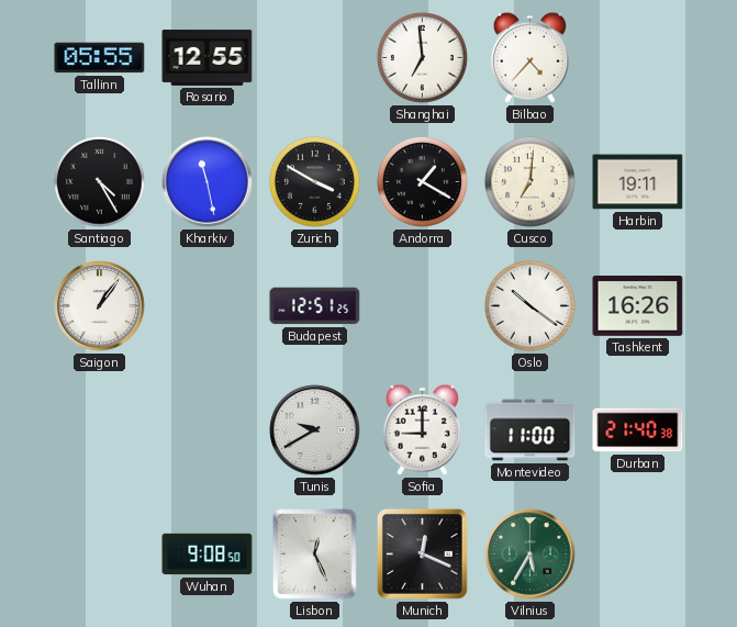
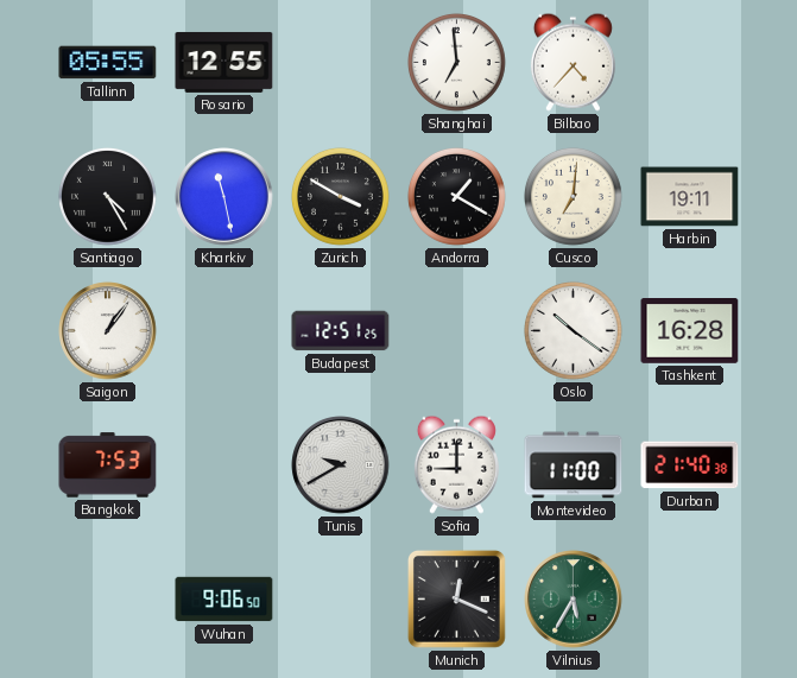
Tashkent: 16:26 -> 16:28
Bangkok: none -> 7:53
Wuhan: 9:08 -> 9:06
Lisbon: 12:26 -> none
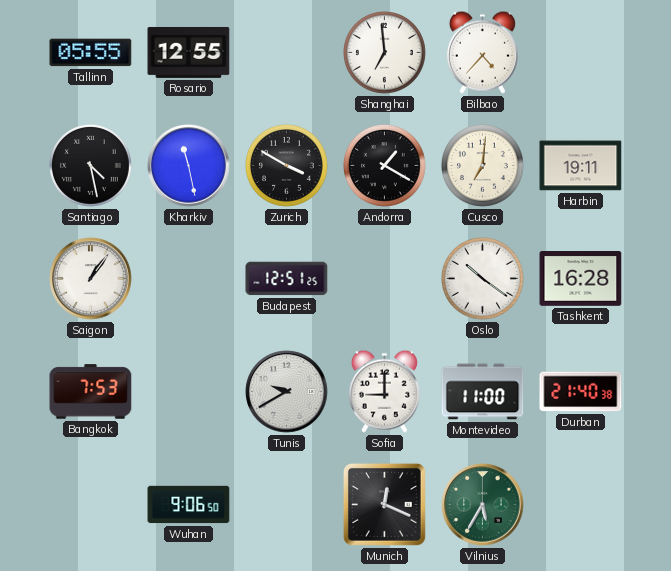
Santiago: 4:25 -> 4:28
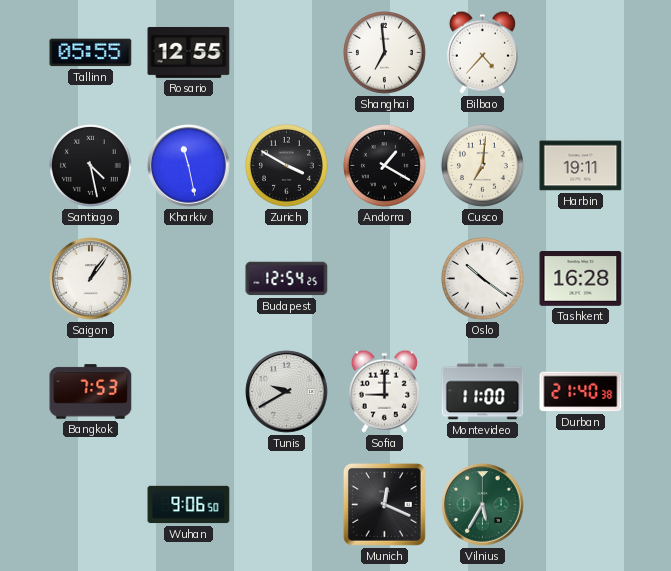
Budapest: 12:51 -> 12:54
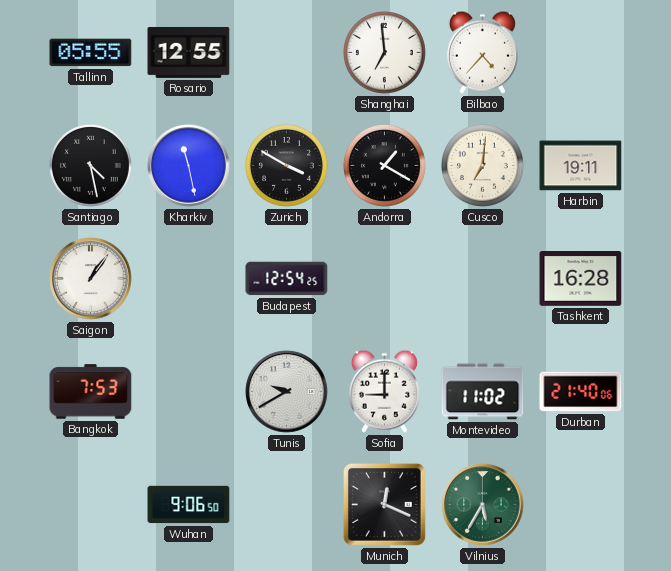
Oslo: 10:21 -> none
Montevideo: 11:00 -> 11:02
Durban: 21:40:38 -> 21:40:06
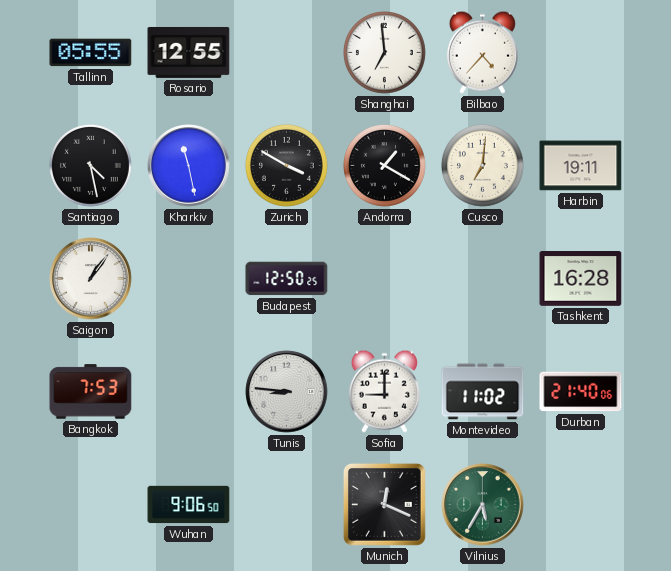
Budapest: 12:54 -> 12:50
Tunis: 9:40 -> 8:46
